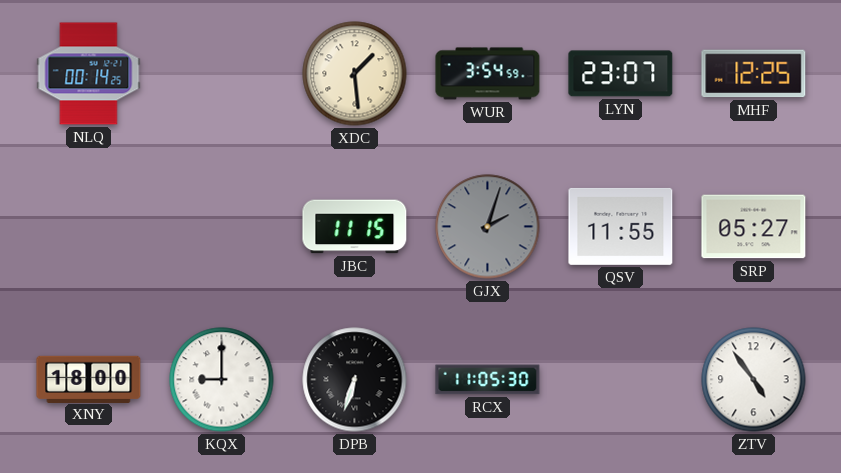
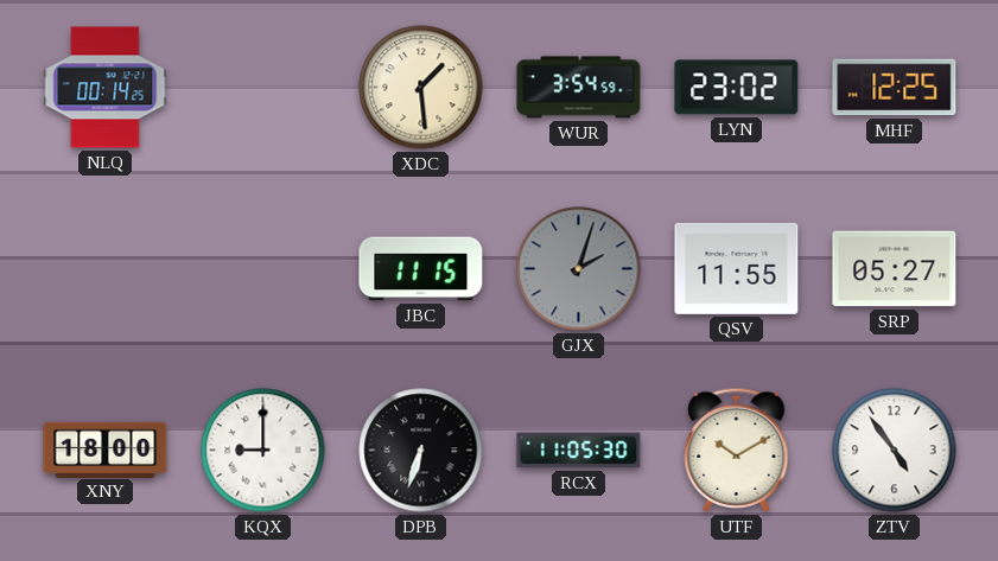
LYN: 23:07 -> 23:02
UTF: none -> 10:10
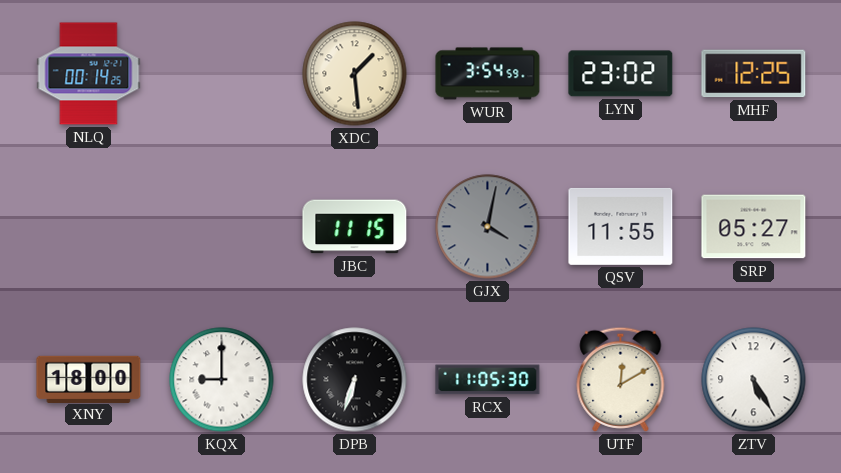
GJX: 2:03 -> 4:02
UTF: 10:10 -> 12:10
ZTV: 4:54 -> 5:25
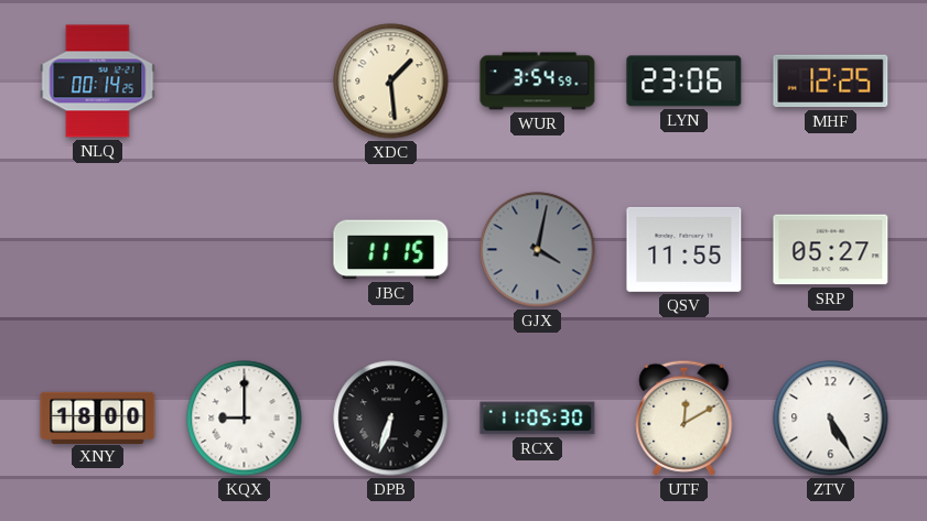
LYN: 23:02 -> 23:06
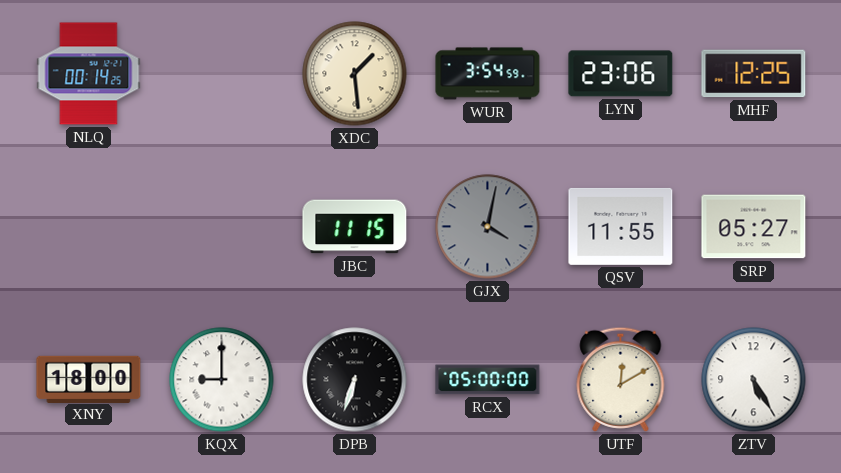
RCX: 11:05 -> 05:00
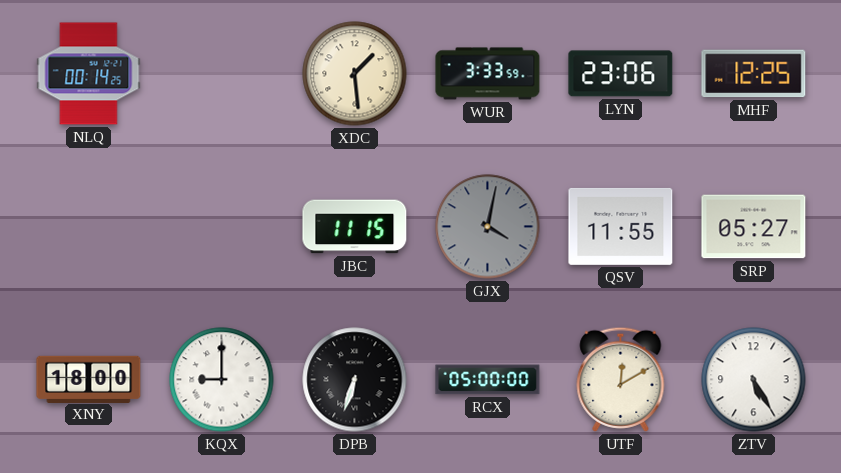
WUR: 3:54 -> 3:33
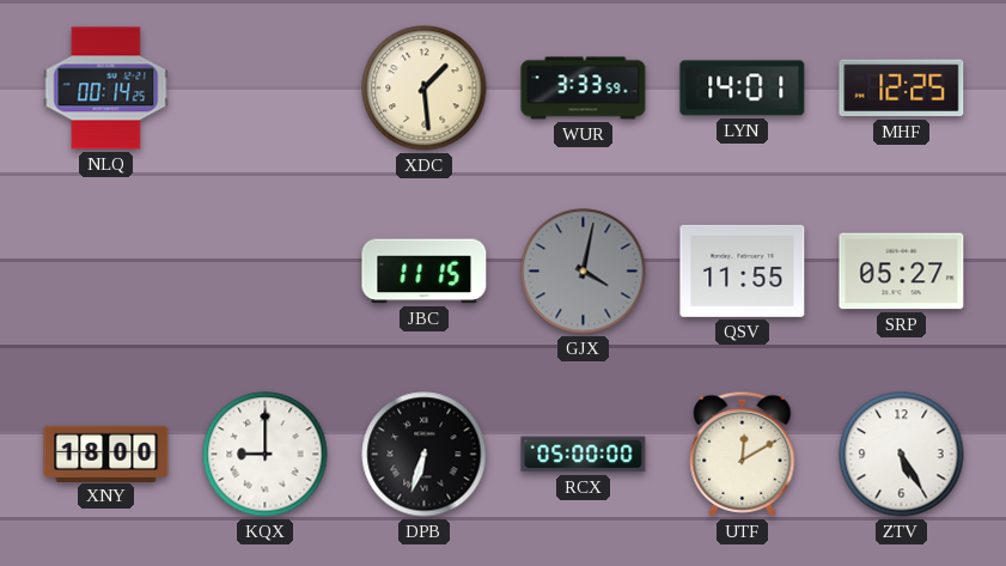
LYN: 23:06 -> 14:01
